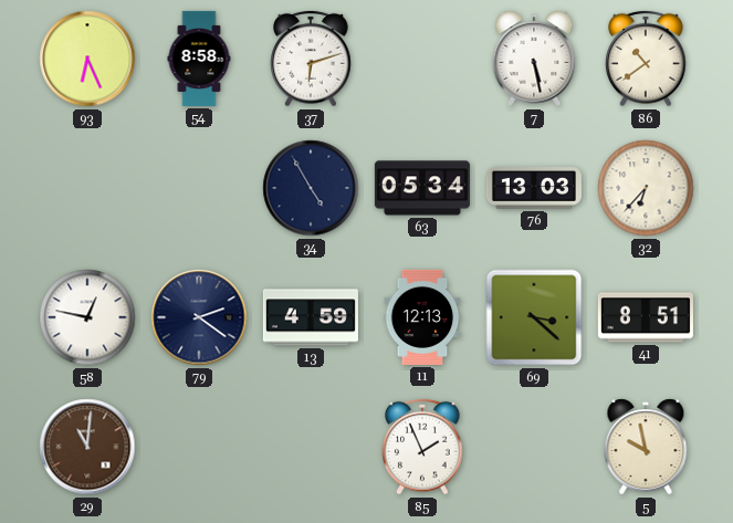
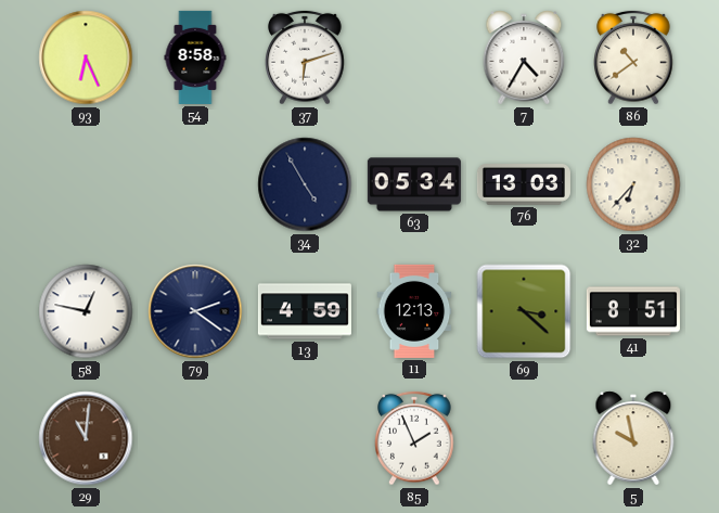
7: 5:28 -> 4:35
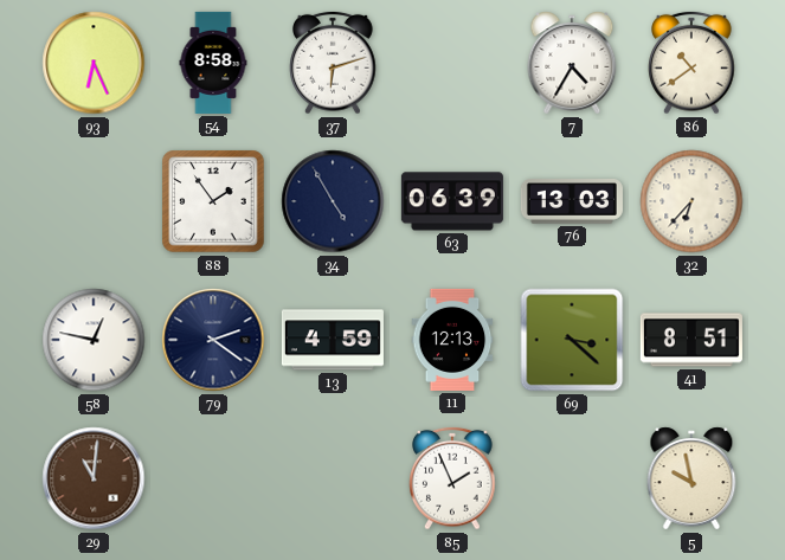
88: none -> 1:54
63: 05:34 -> 06:39
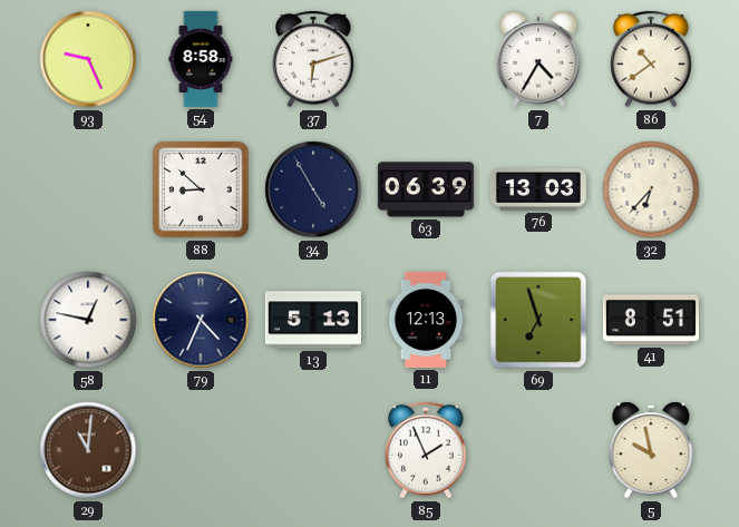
93: 6:26 -> 9:26
88: 1:54 -> 8:52
79: 2:21 -> 4:34
13: 4:59 -> 5:13
69: 3:22 -> 6:57
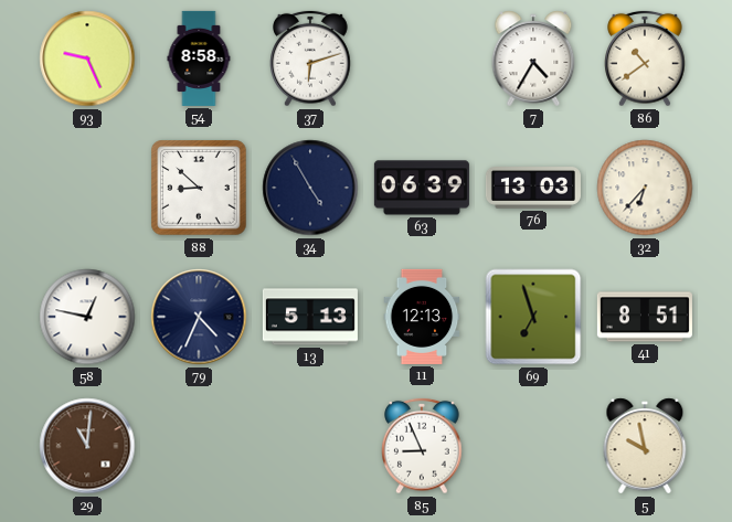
85: 1:56 -> 8:56
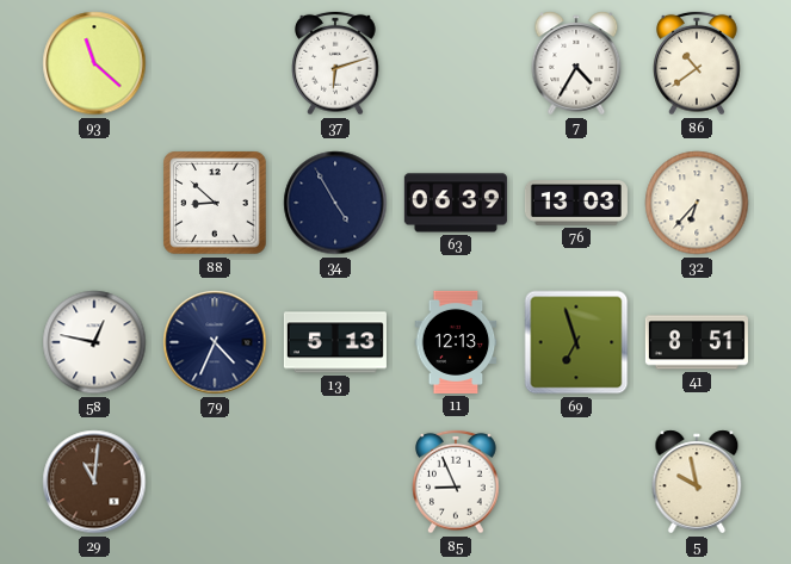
93: 9:26 -> 11:22
54: 8:58 -> none
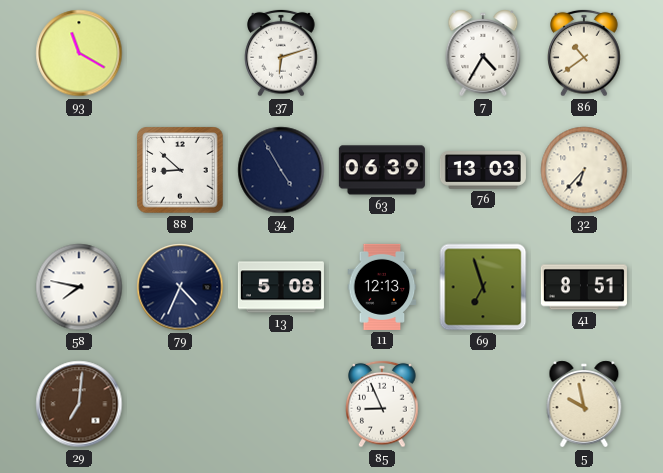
93: 11:22 -> 11:20
58: 12:47 -> 7:47
13: 5:13 -> 5:08
29: 11:01 -> 7:01
